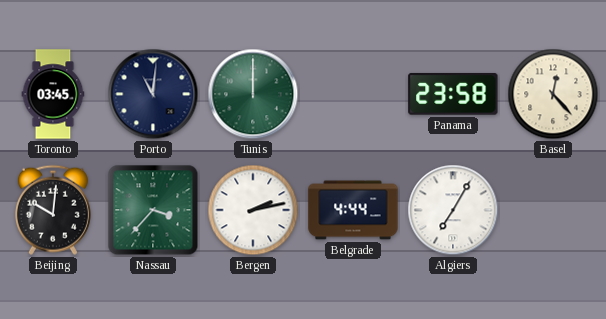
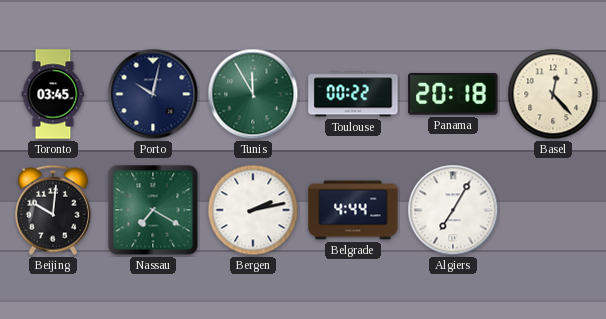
Porto: 11:01 -> 10:02
Tunis: 12:00 -> 11:55
Toulouse: none -> 00:22
Panama: 23:58 -> 20:18
Nassau: 3:37 -> 7:20
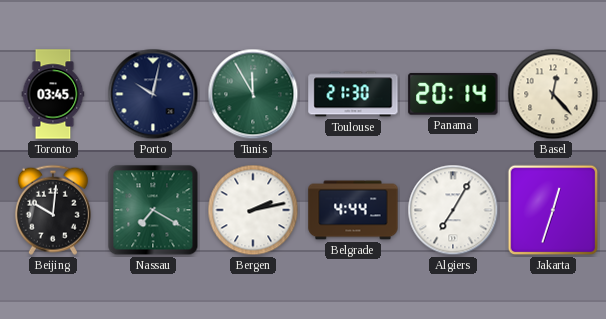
Toulouse: 00:22 -> 21:30
Panama: 20:18 -> 20:14
Jakarta: none -> 12:33
